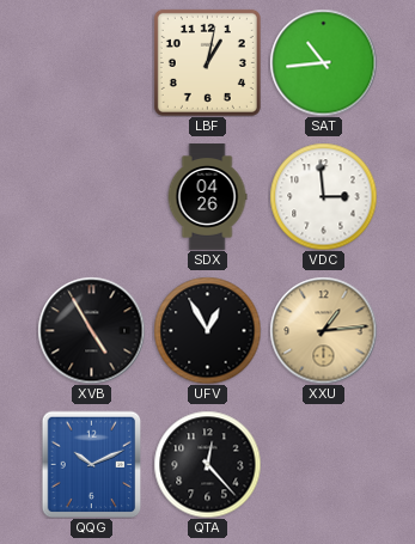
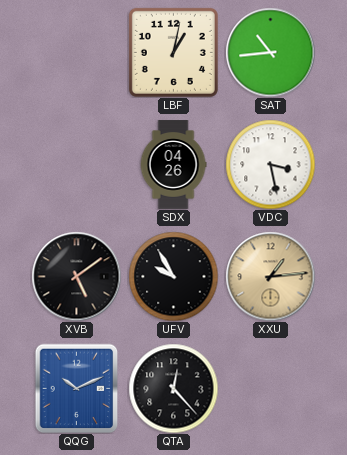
VDC: 2:59 -> 3:28
XVB: 4:55 -> 5:09
UFV: 12:55 -> 9:55
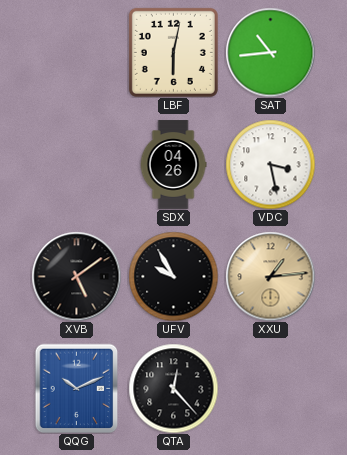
LBF: 1:02 -> 6:02
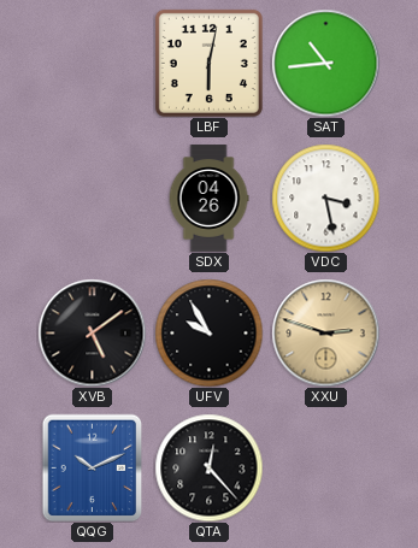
XXU: 1:14 -> 2:48
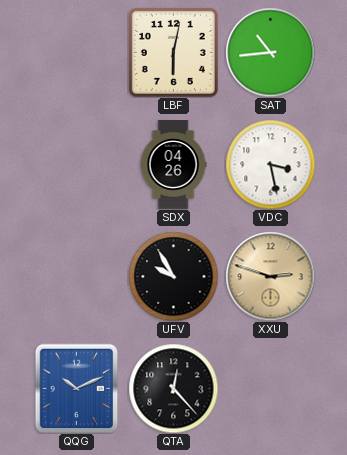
XVB: 5:09 -> none
